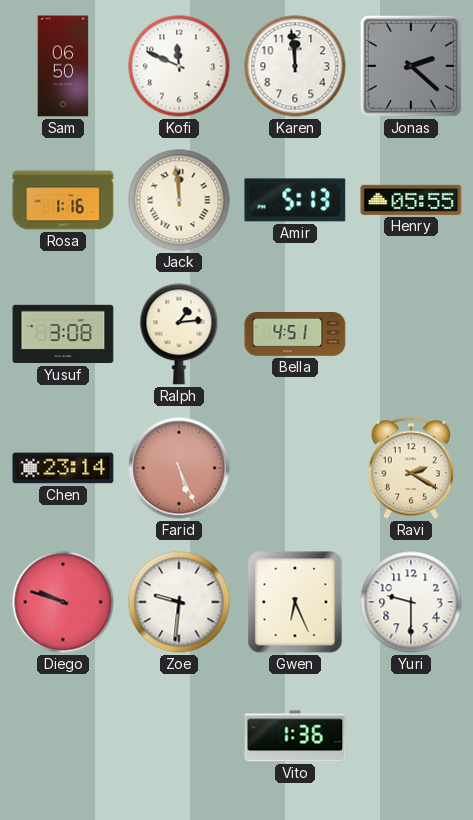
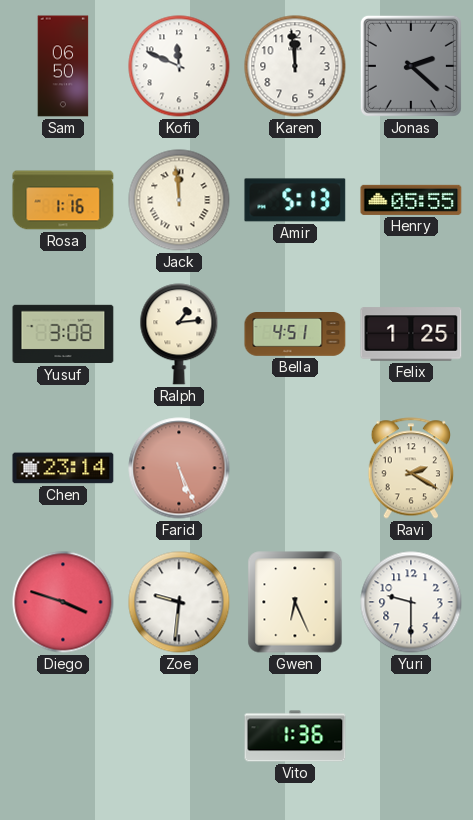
Felix: none -> 1:25
Diego: 9:48 -> 3:48
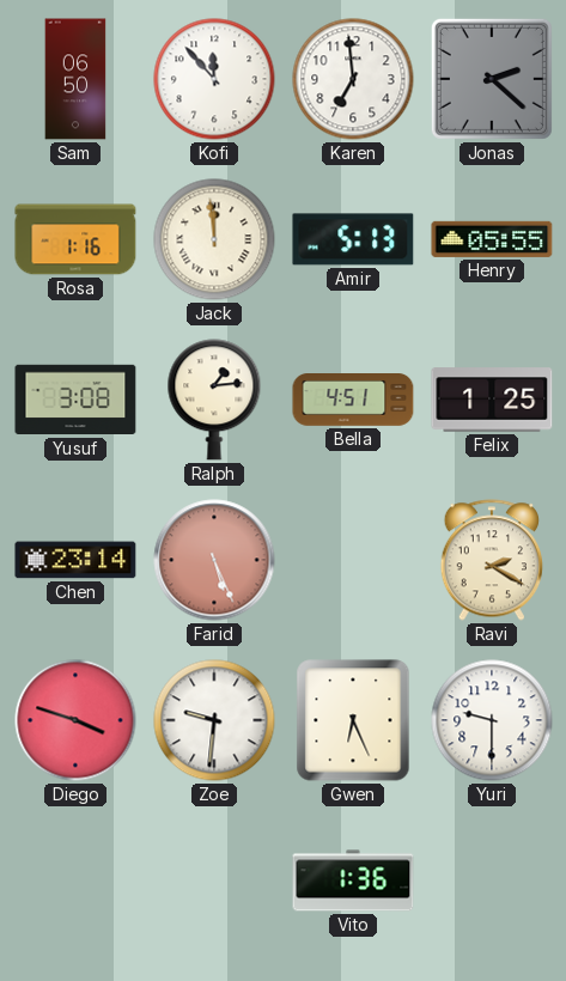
Kofi: 11:49 -> 11:53
Karen: 11:59 -> 6:59
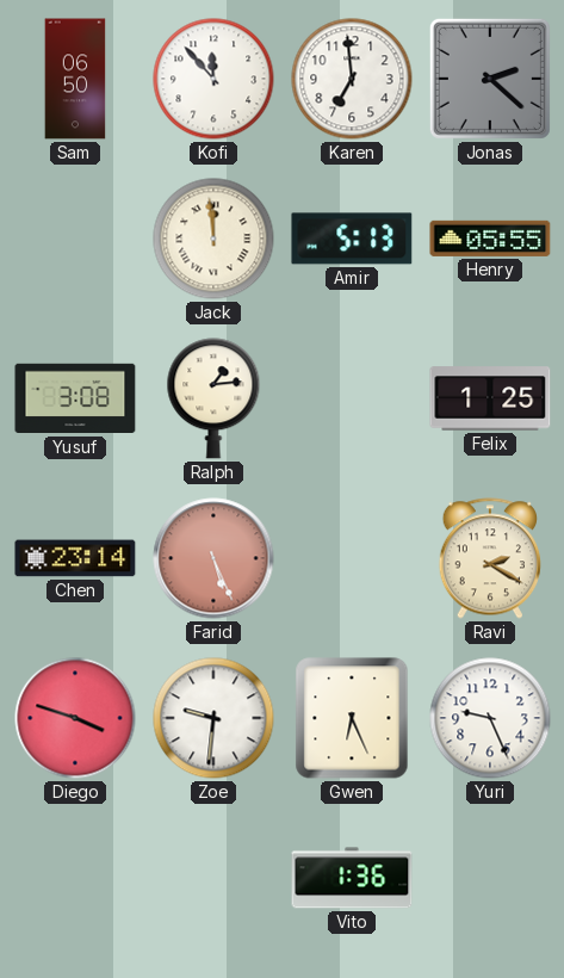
Rosa: 1:16 -> none
Bella: 4:51 -> none
Yuri: 9:30 -> 9:26
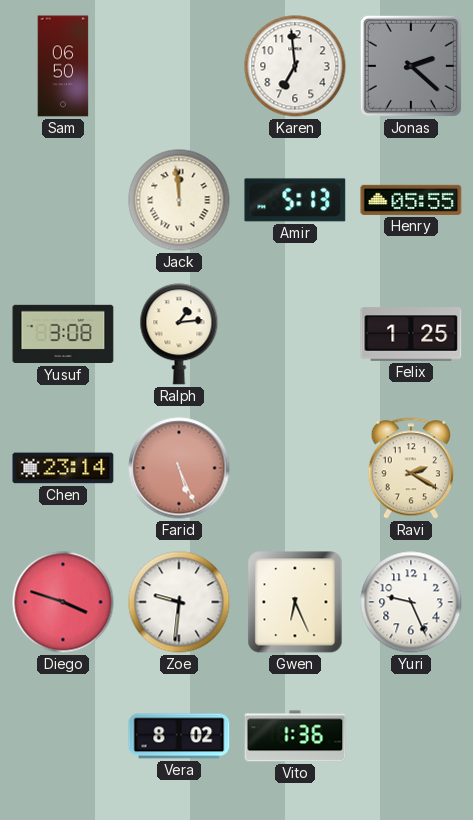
Kofi: 11:53 -> none
Vera: none -> 8:02
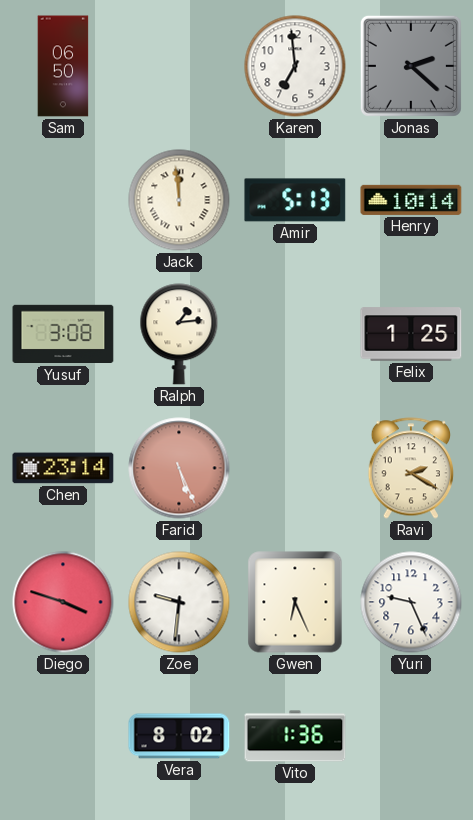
Henry: 05:55 -> 10:14
